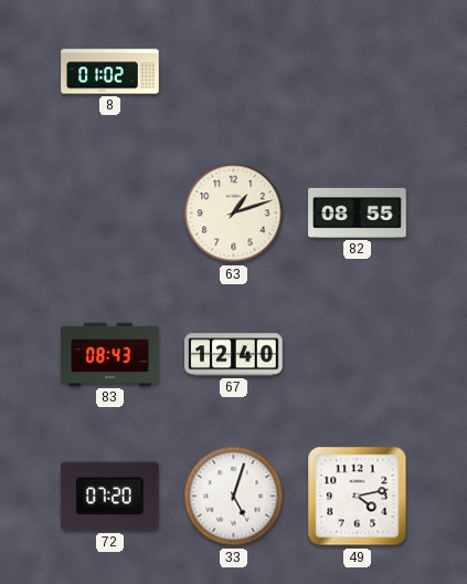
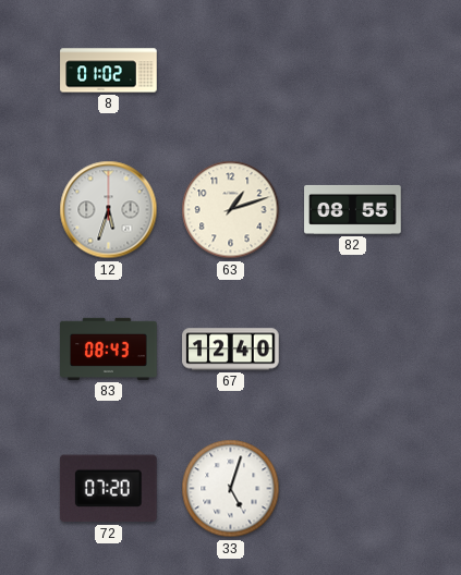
12: none -> 5:33
49: 4:13 -> none
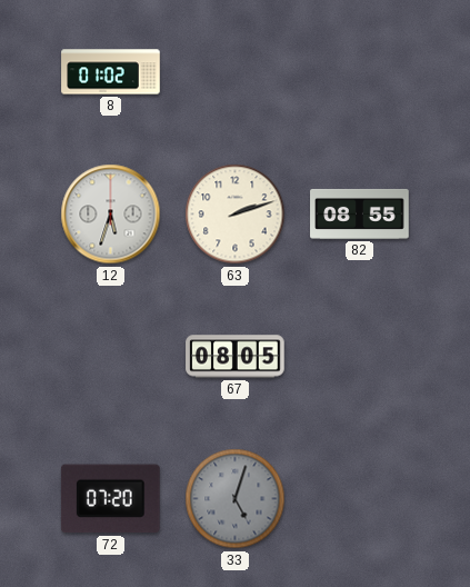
63: 1:12 -> 2:12
83: 08:43 -> none
67: 12:40 -> 08:05
33 dial: white -> grey
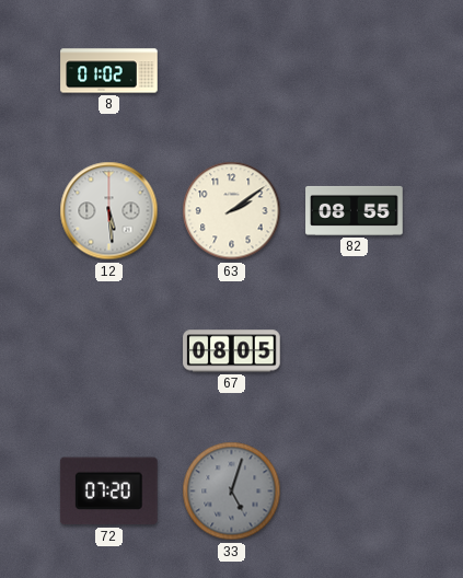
12: 5:33 -> 5:29
63: 2:12 -> 2:09
